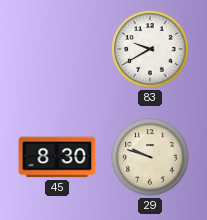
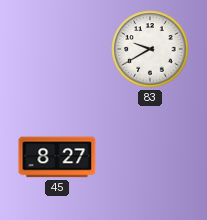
45: 8:30 -> 8:27
29: 9:48 -> none
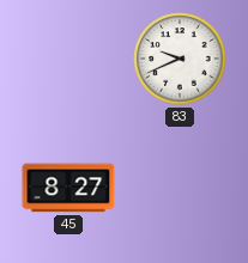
83: 9:40 -> 9:41
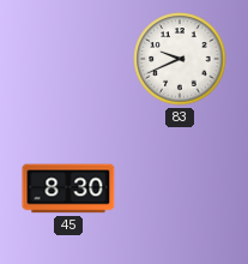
45: 8:27 -> 8:30
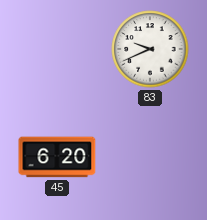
45: 8:30 -> 6:20
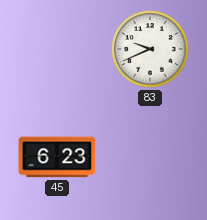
45: 6:20 -> 6:23
